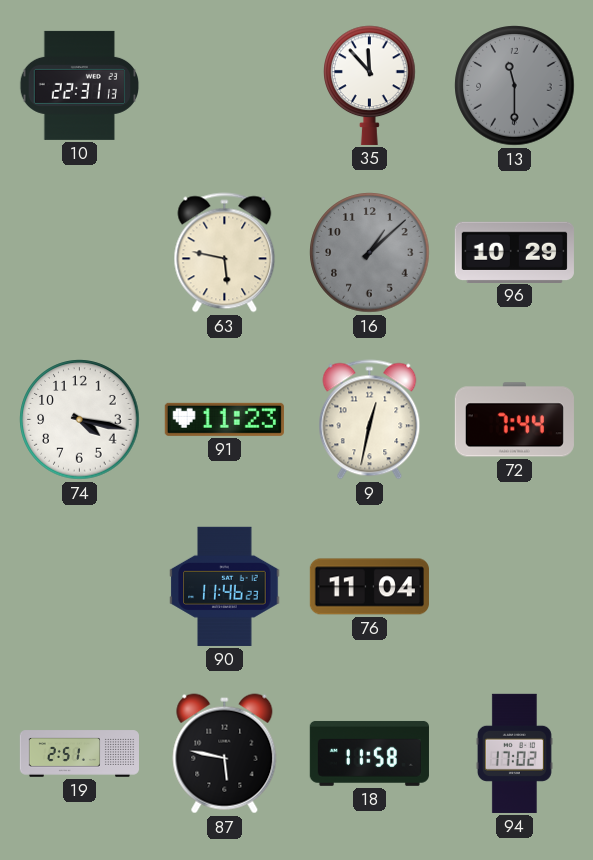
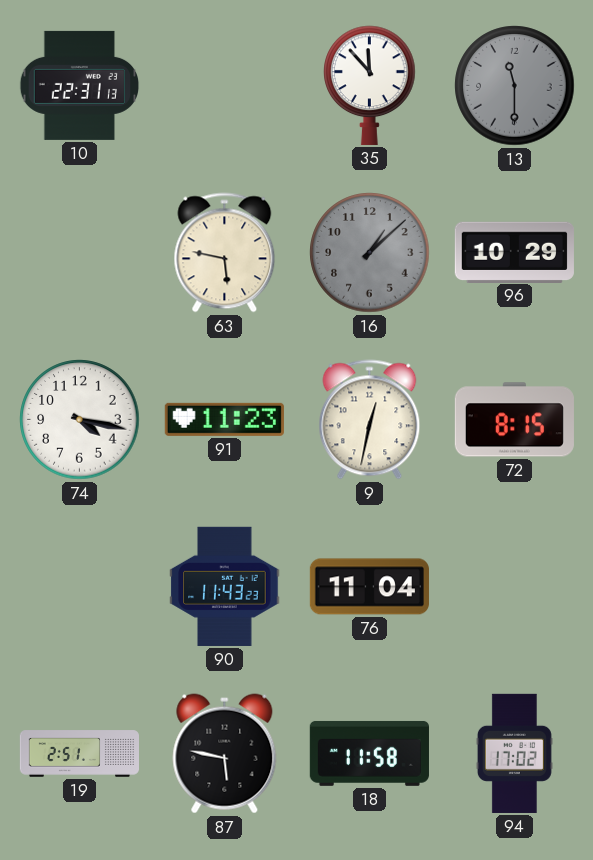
72: 7:44 -> 8:15
90: 11:46 -> 11:43
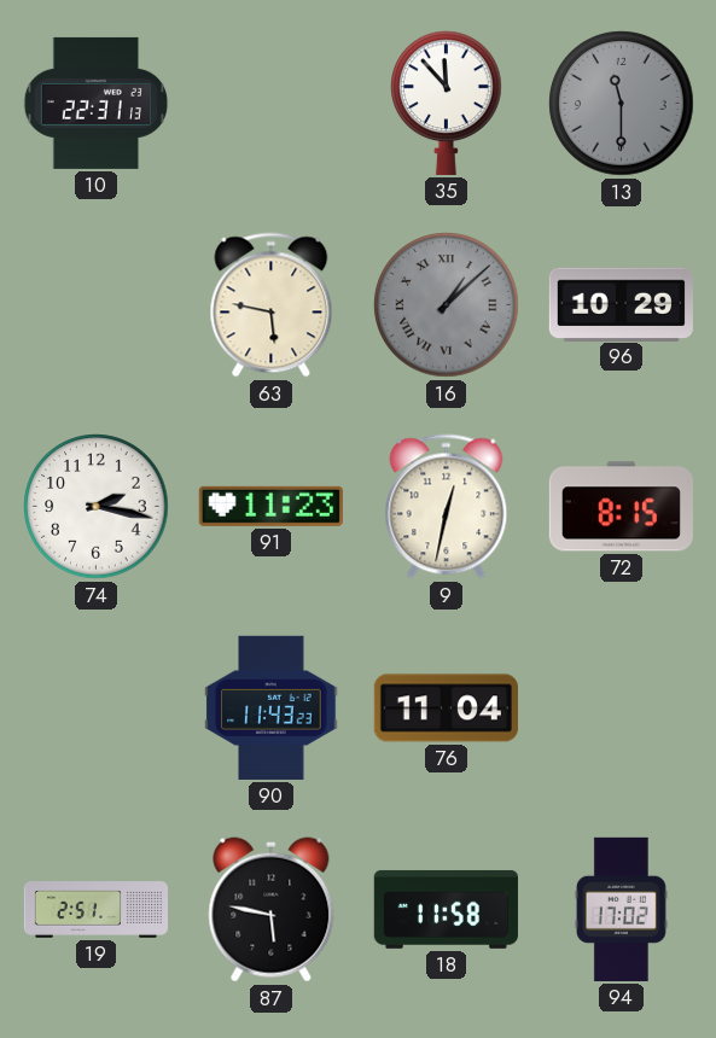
16 numerals: Arabic -> Roman
74: 4:17 -> 2:17
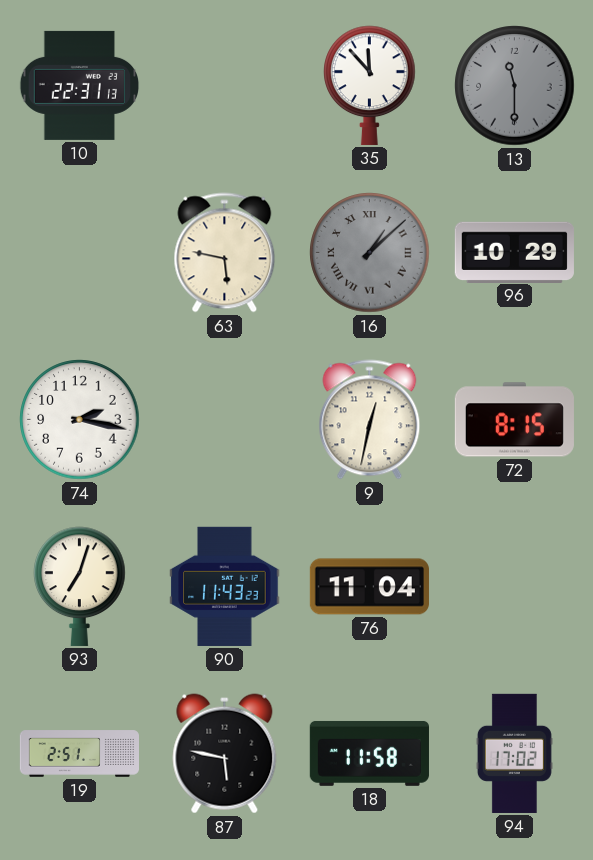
91: 11:23 -> none
93: none -> 7:03
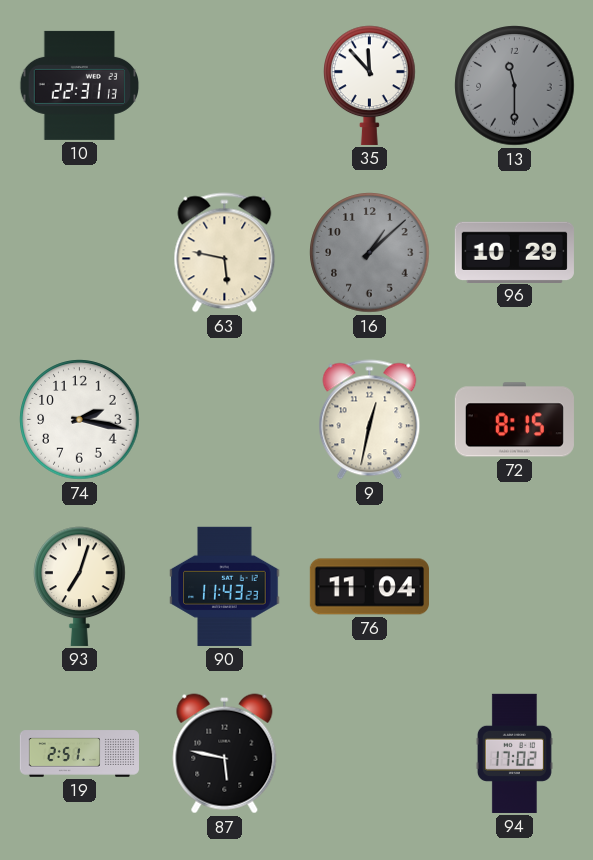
16 numerals: Roman -> Arabic
18: 11:58 -> none
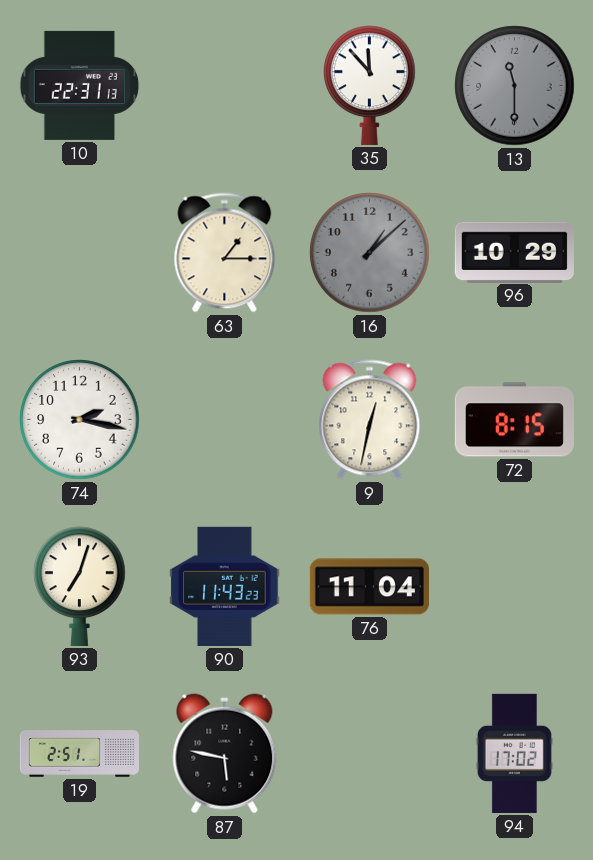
63: 5:47 -> 1:15
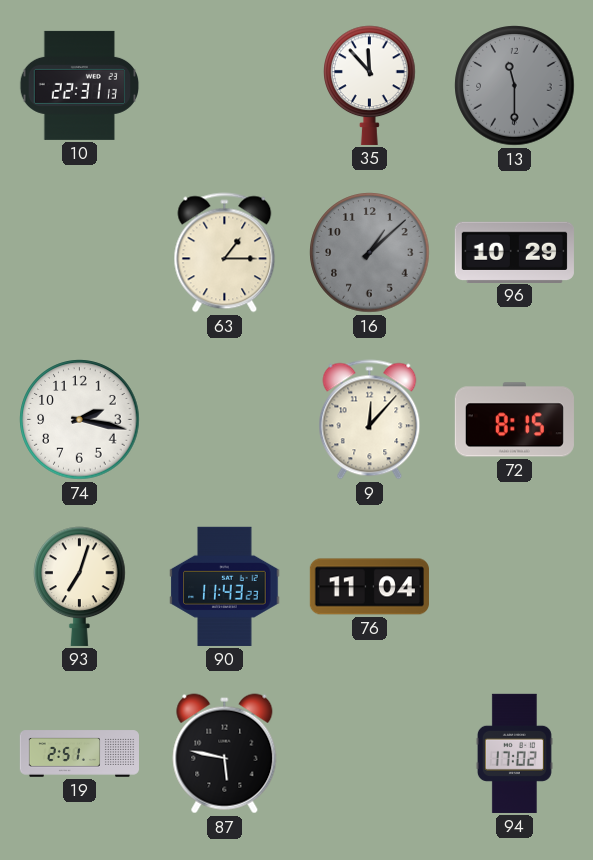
9: 12:32 -> 12:07
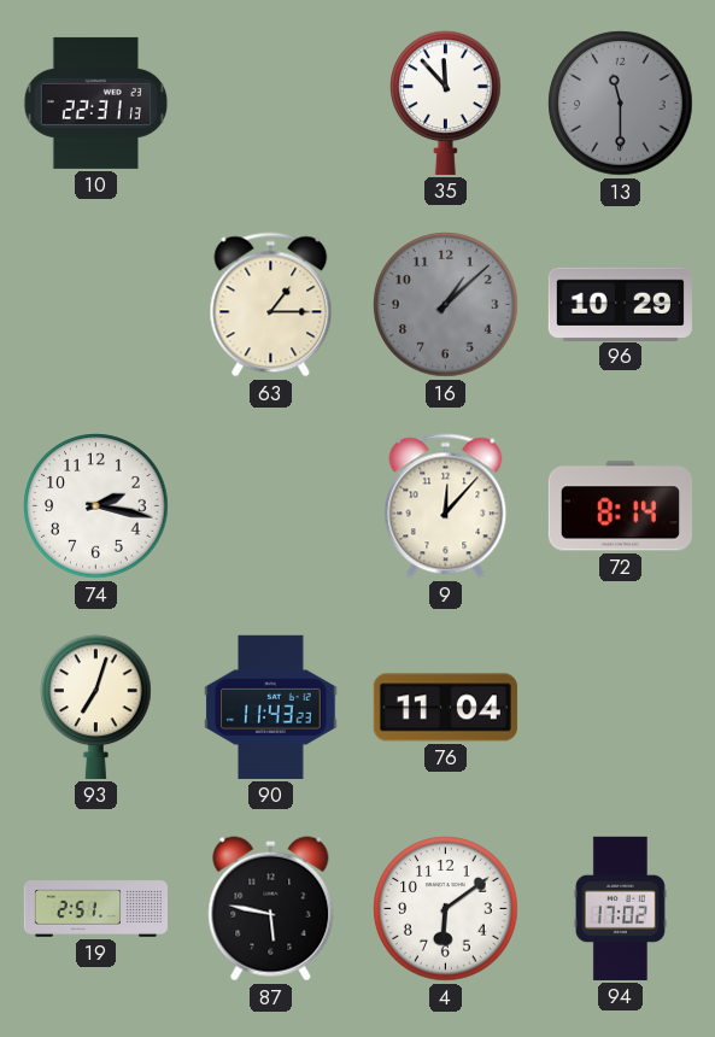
72: 8:15 -> 8:14
4: none -> 6:09
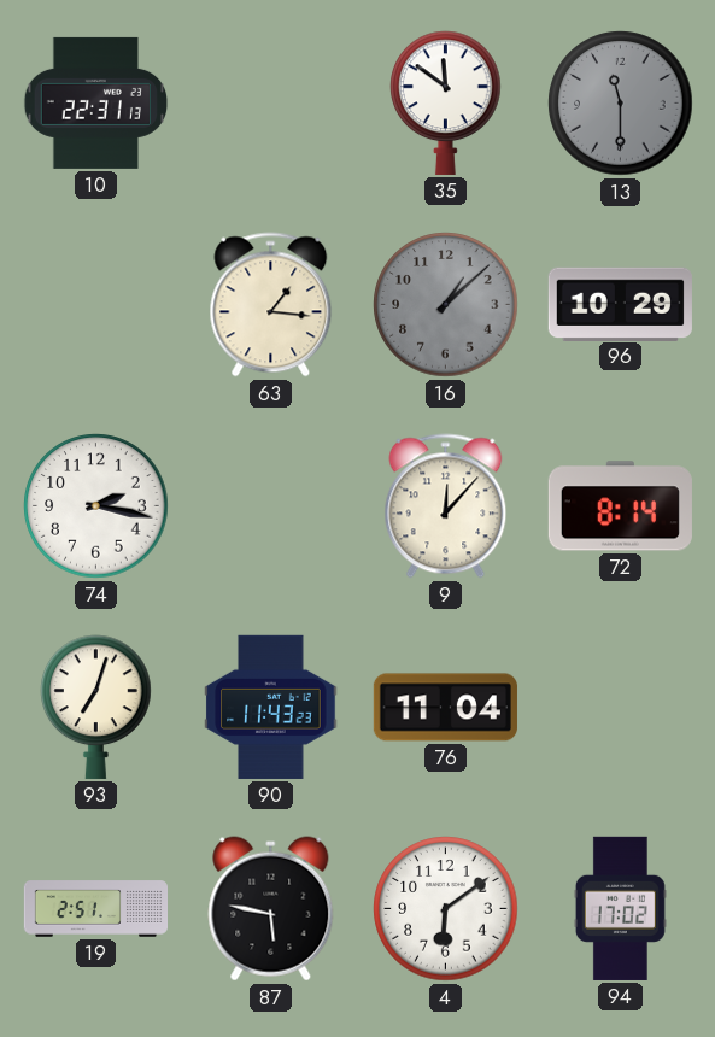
35: 11:53 -> 11:51
63: 1:15 -> 1:16
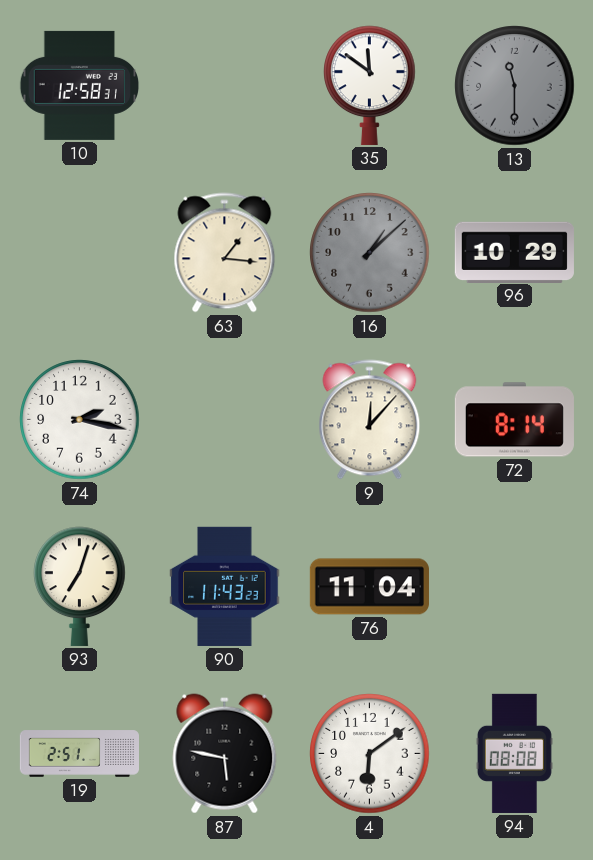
10: 22:31 -> 12:58
94: 17:02 -> 08:08
